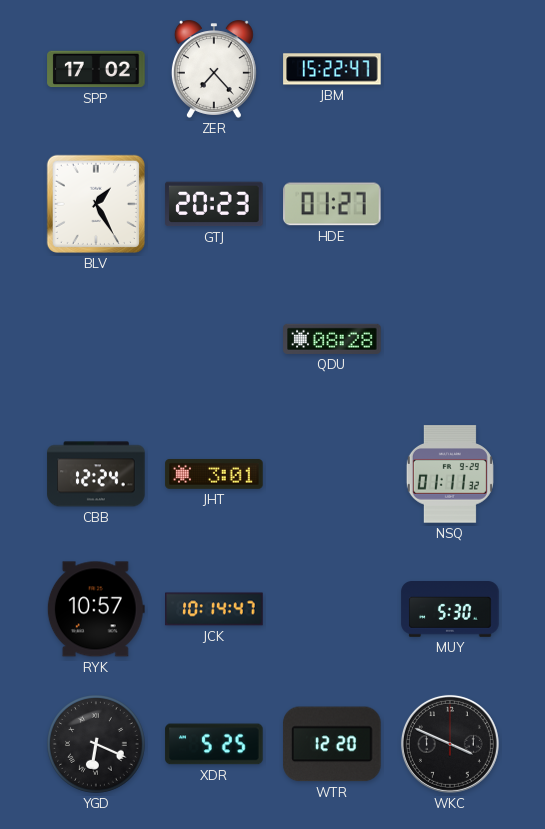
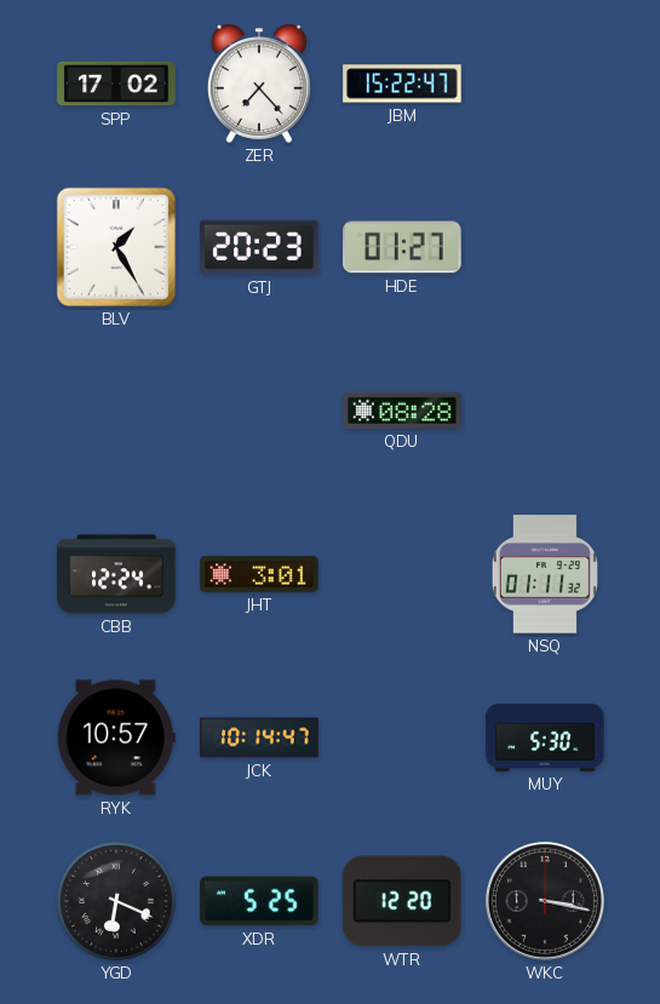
WKC: 3:49 -> 3:17
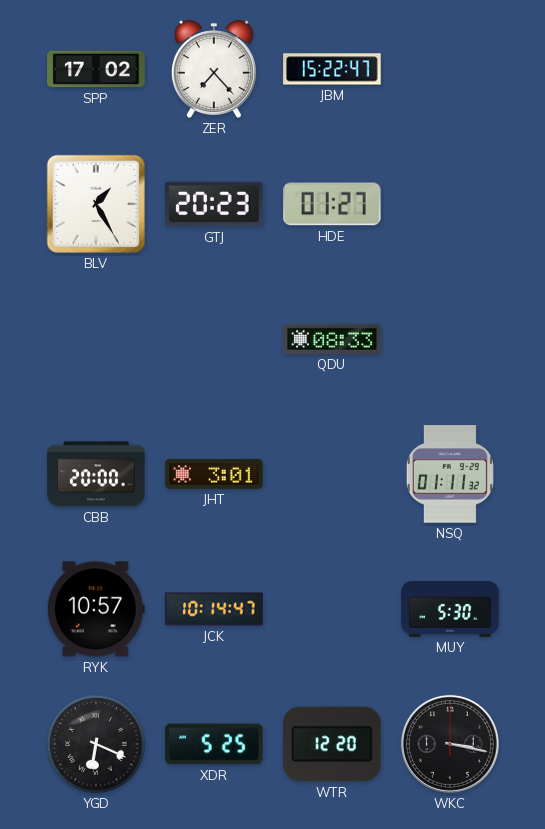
QDU: 08:28 -> 08:33
CBB: 12:24 -> 20:00
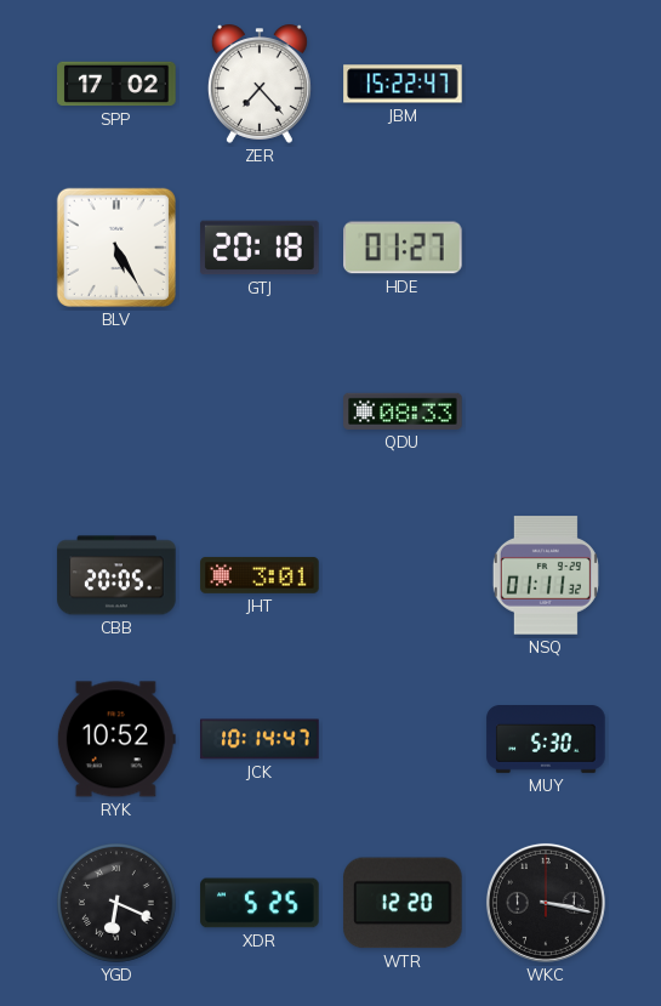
BLV: 1:25 -> 5:25
GTJ: 20:23 -> 20:18
CBB: 20:00 -> 20:05
RYK: 10:57 -> 10:52
